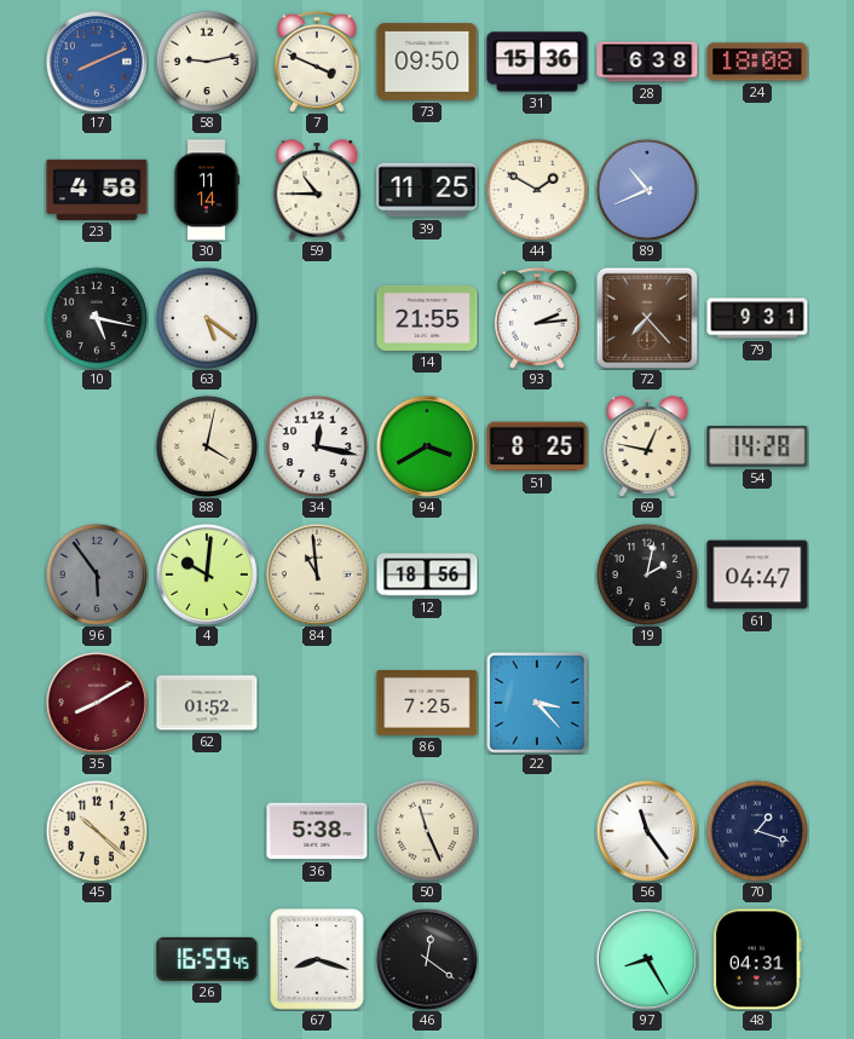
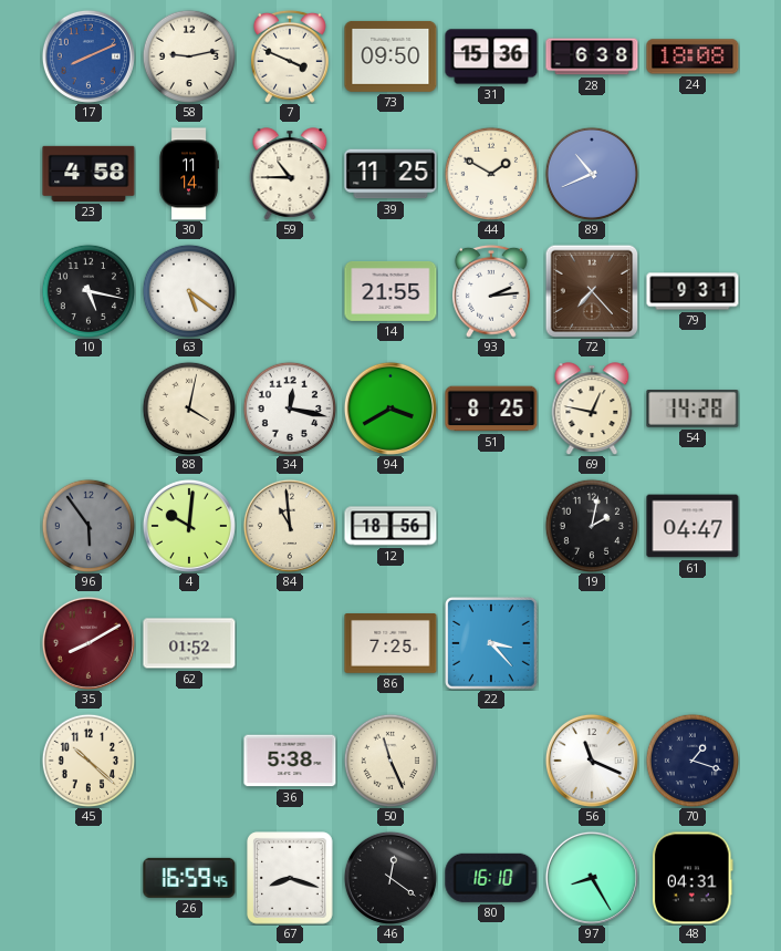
56: 11:24 -> 11:19
80: none -> 16:10
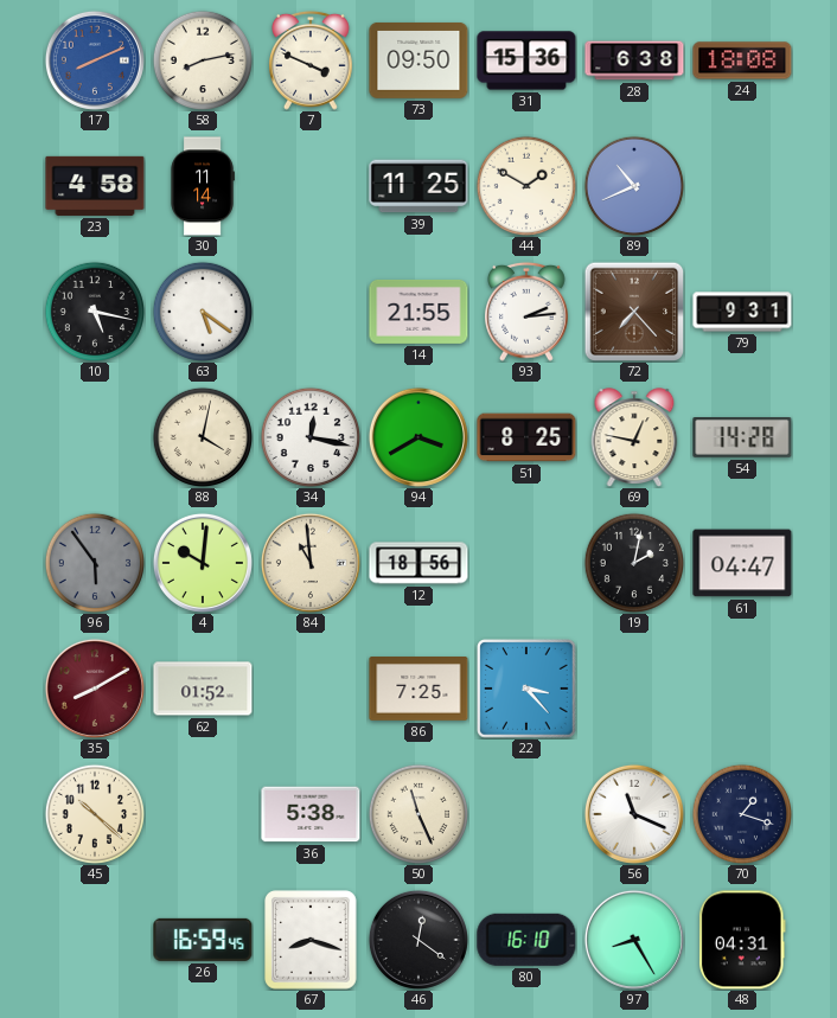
58: 9:13 -> 8:13
59: 10:45 -> none
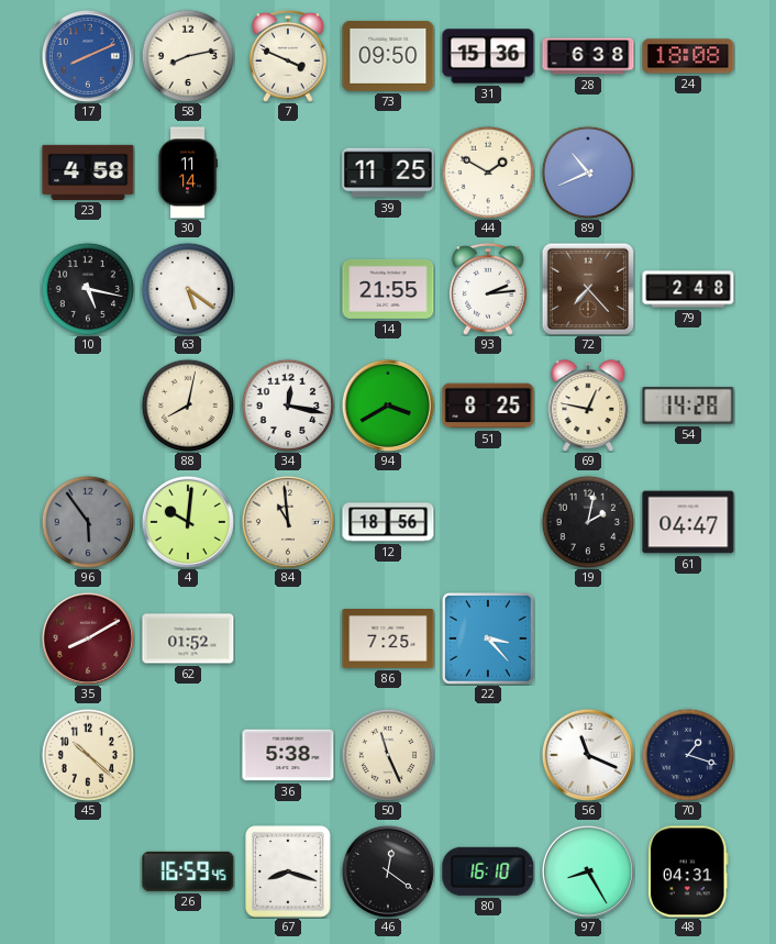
79: 9:31 -> 2:48
88: 4:02 -> 8:02
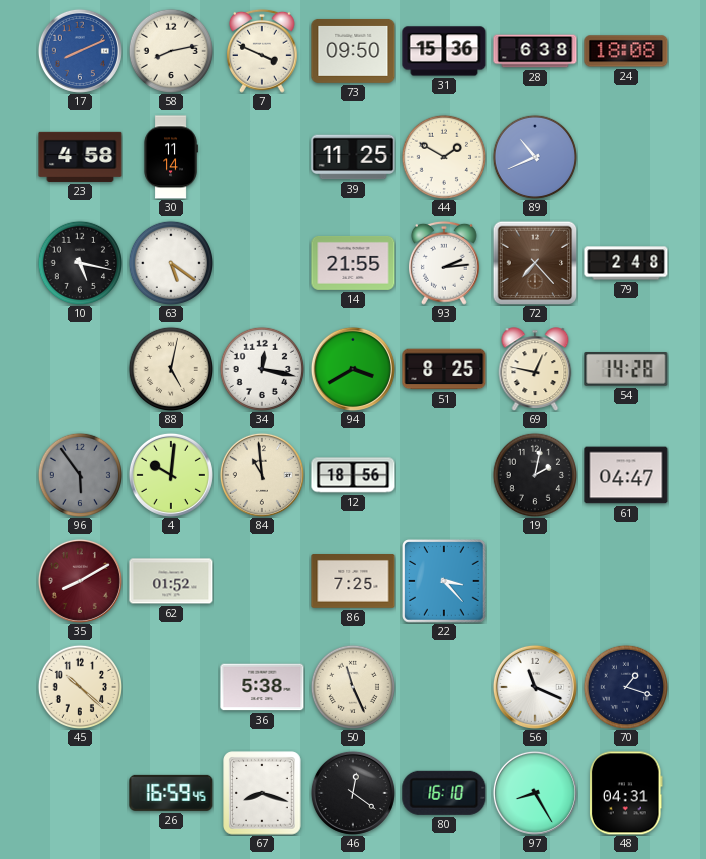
88: 8:02 -> 5:02
